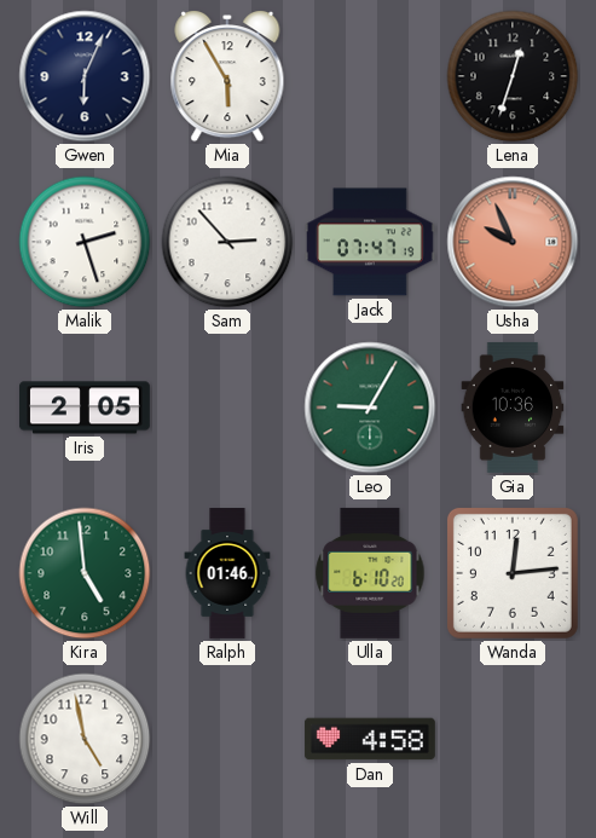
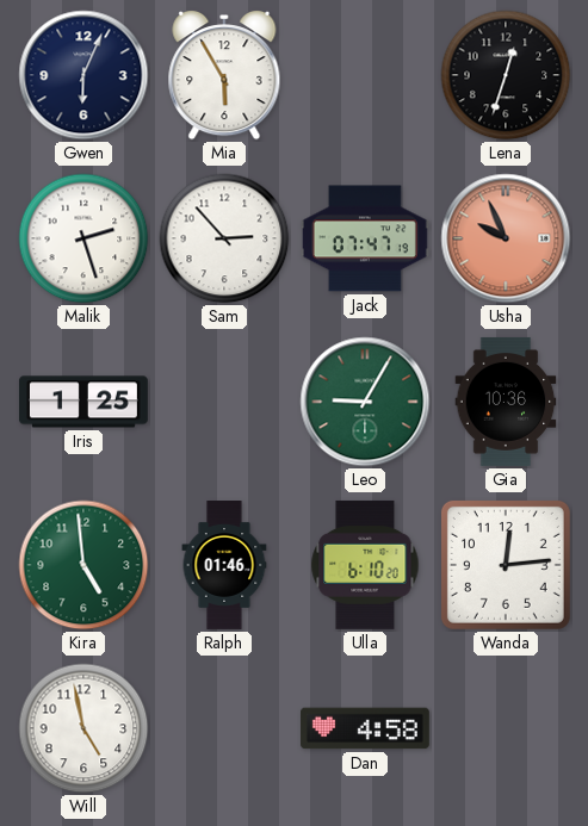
Iris: 2:05 -> 1:25
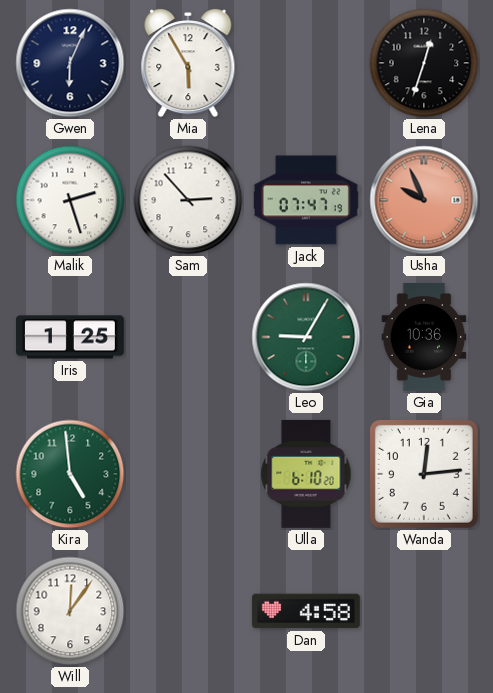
Ralph: 01:46 -> none
Will: 4:58 -> 12:06
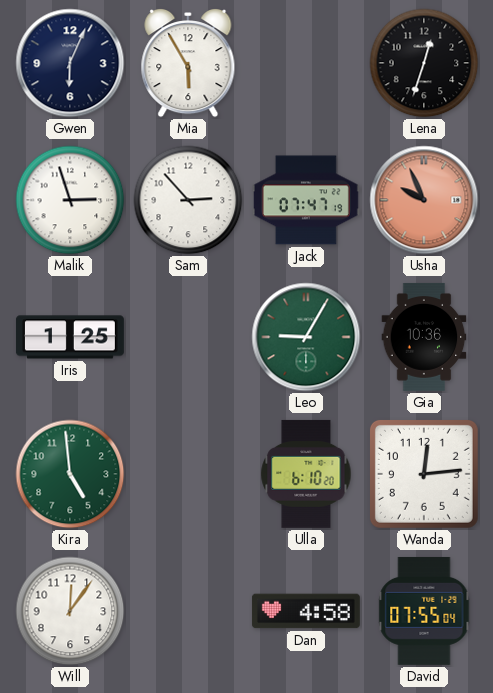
Malik: 2:27 -> 2:57
David: none -> 07:55
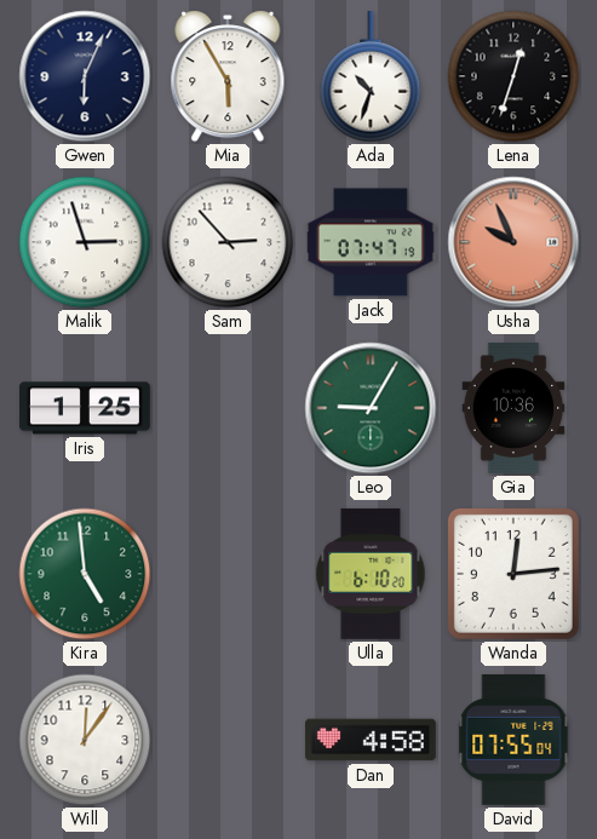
Ada: none -> 10:33
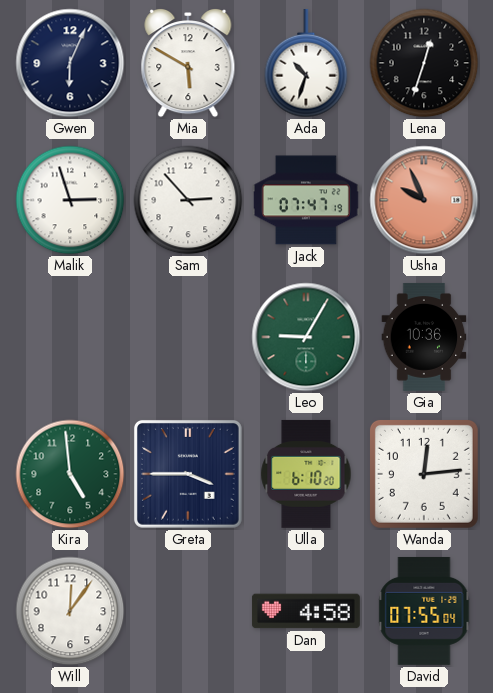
Mia: 5:55 -> 5:50
Iris: 1:25 -> none
Greta: none -> 3:45
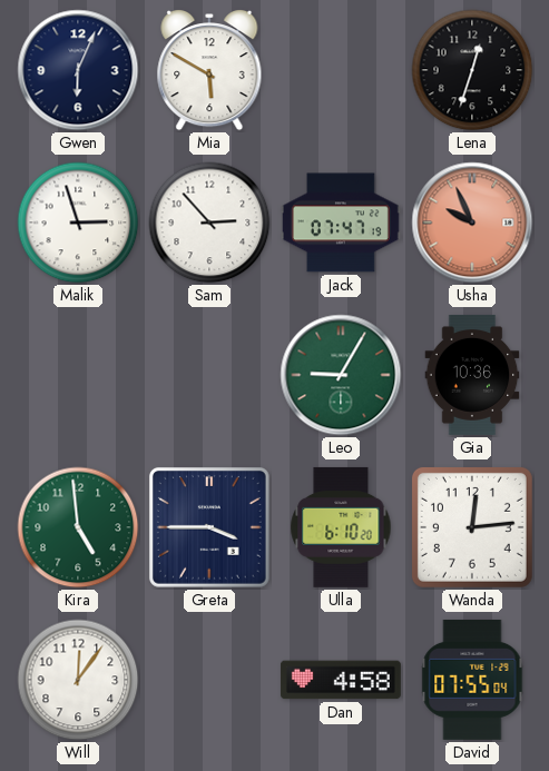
Ada: 10:33 -> none
